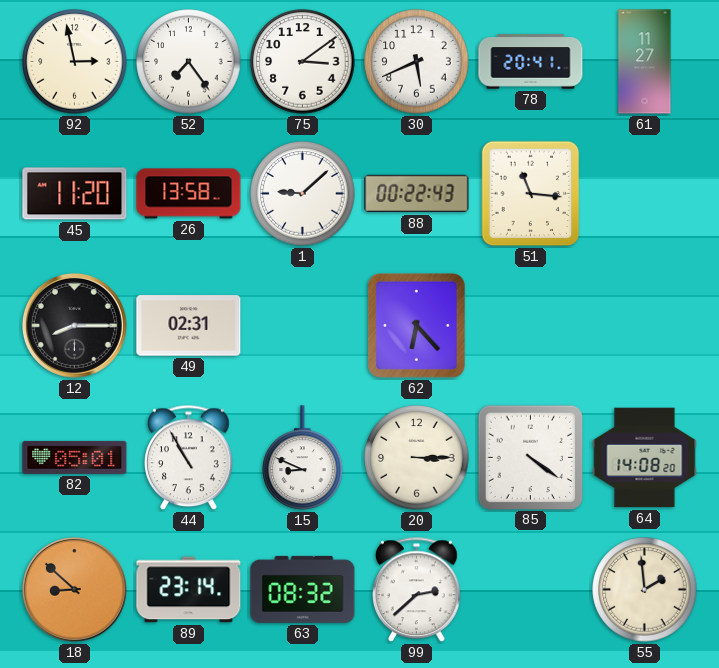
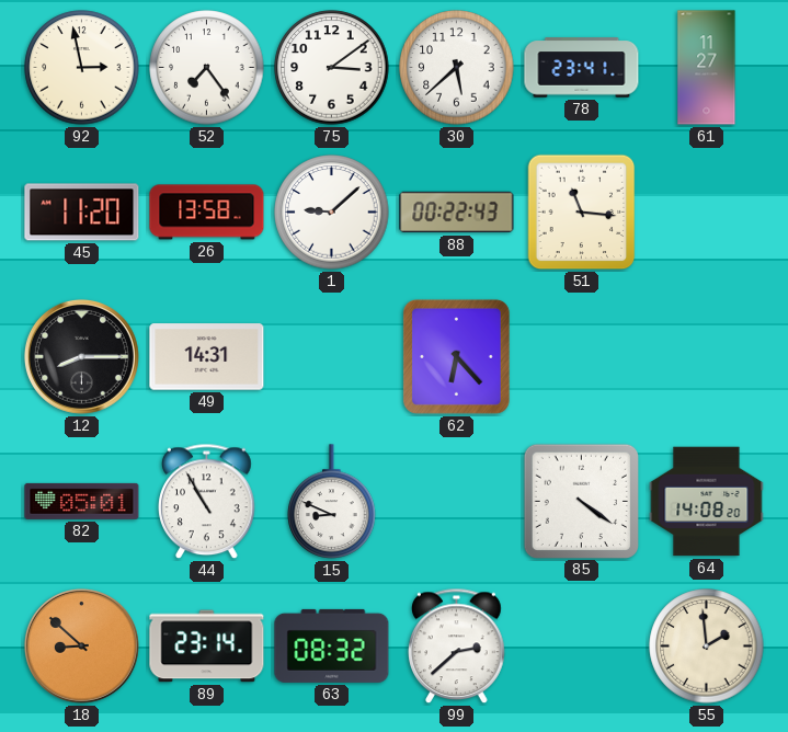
30: 5:41 -> 5:38
78: 20:41 -> 23:41
49: 02:31 -> 14:31
20: 3:15 -> none
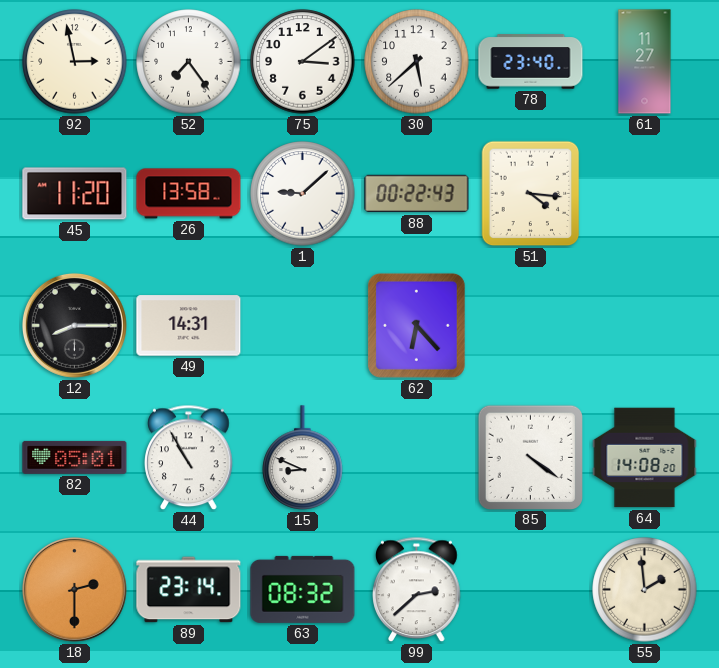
78: 23:41 -> 23:40
51: 11:16 -> 4:16
18: 8:52 -> 2:30
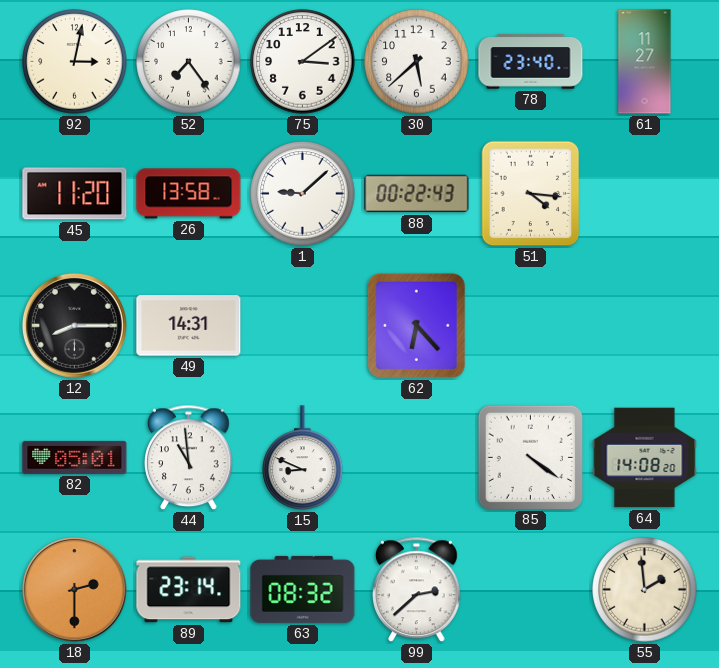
92: 2:58 -> 3:02
44: 10:55 -> 10:59
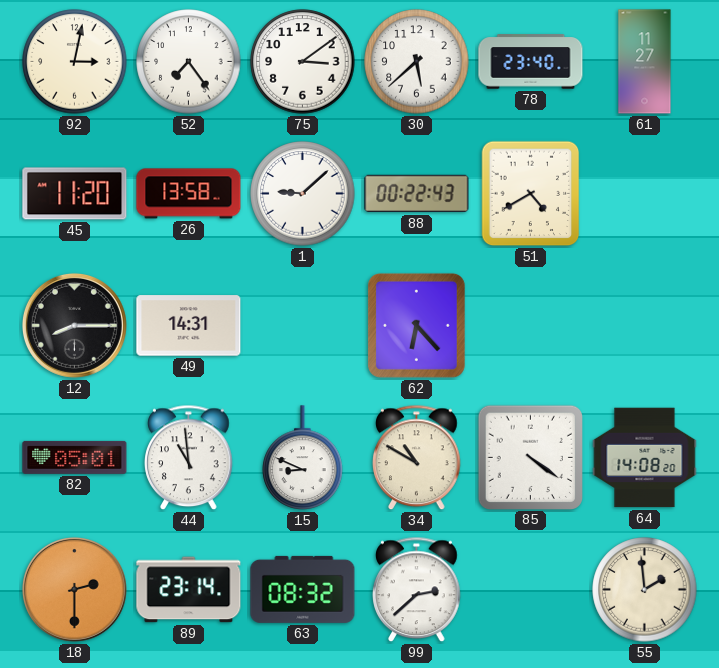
51: 4:16 -> 4:40
34: none -> 10:50
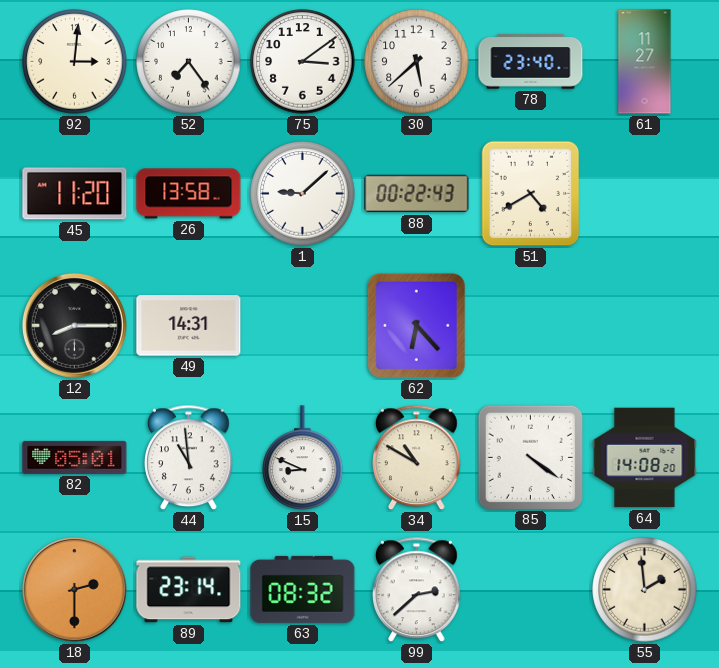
92: 3:02 -> 3:01
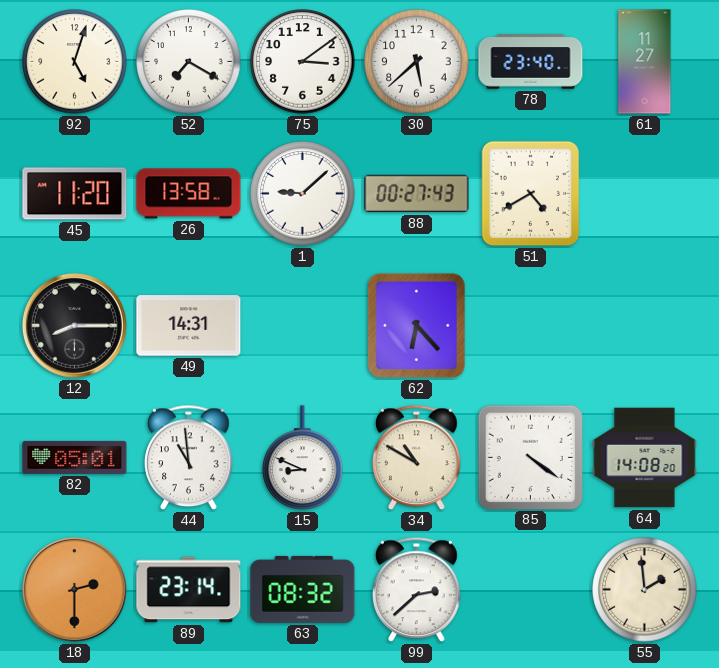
92: 3:01 -> 5:03
52: 7:24 -> 7:20
88: 00:22 -> 00:27
